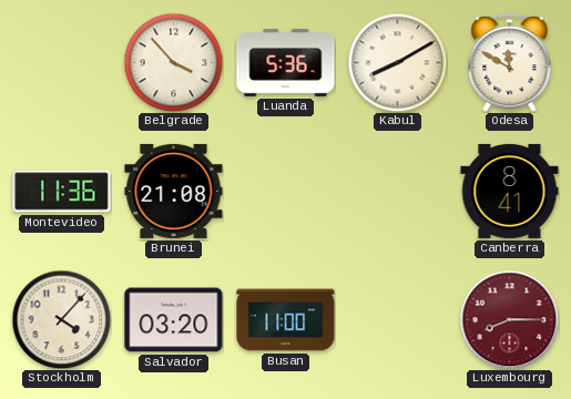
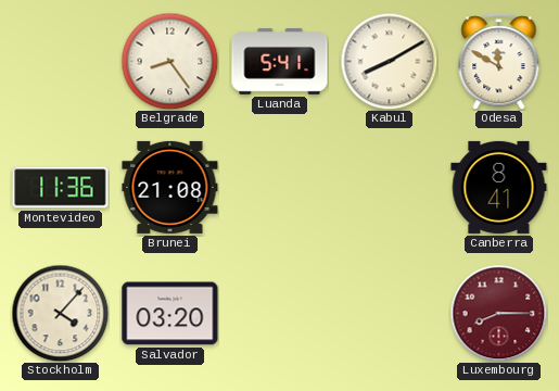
Belgrade: 3:53 -> 8:24
Luanda: 5:36 -> 5:41
Busan: 11:00 -> none
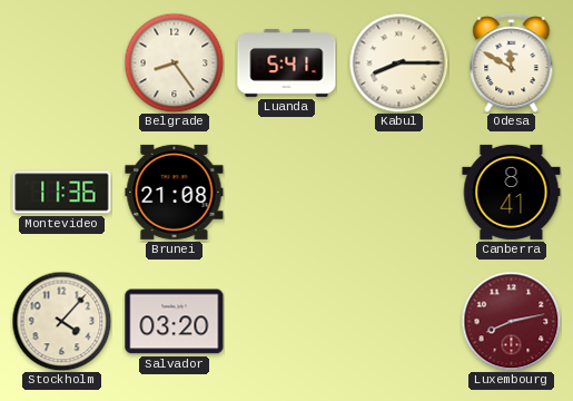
Kabul: 8:10 -> 8:15
Luxembourg: 8:15 -> 8:13
